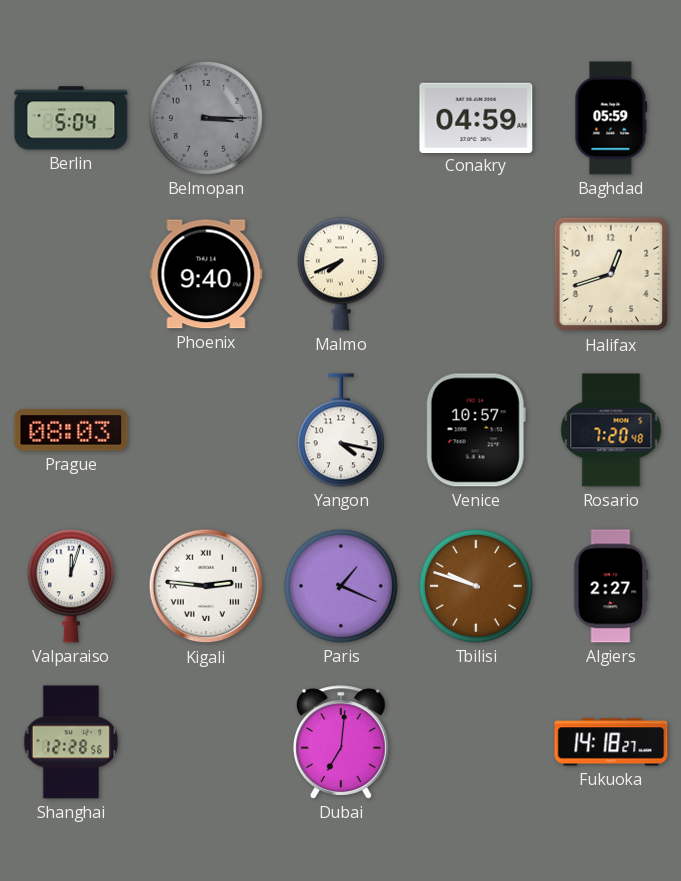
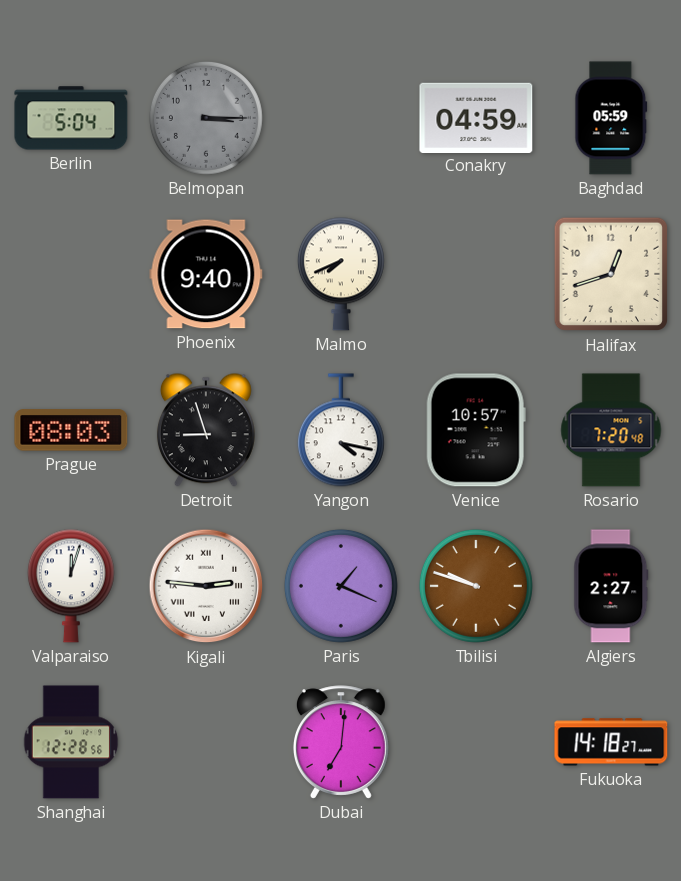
Detroit: none -> 8:57
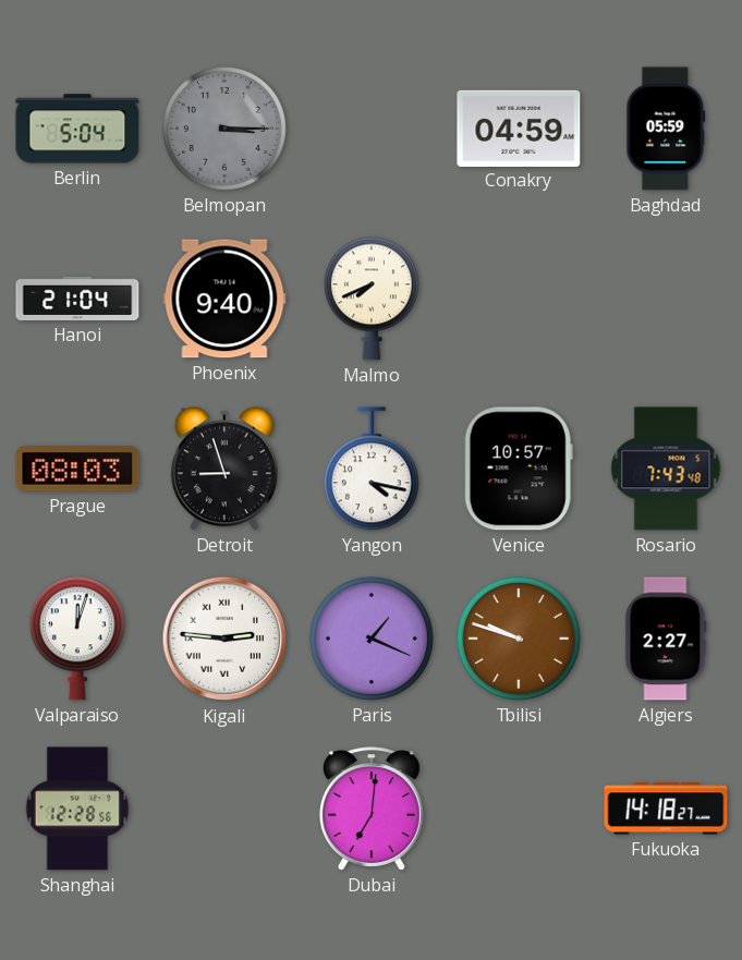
Hanoi: none -> 21:04
Halifax: 12:42 -> none
Rosario: 7:20 -> 7:43
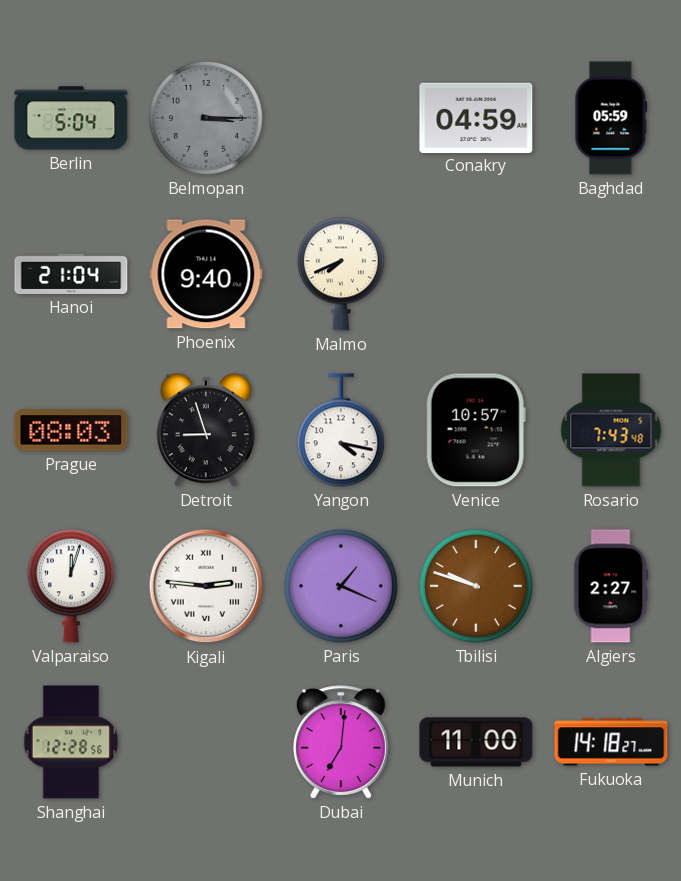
Munich: none -> 11:00
